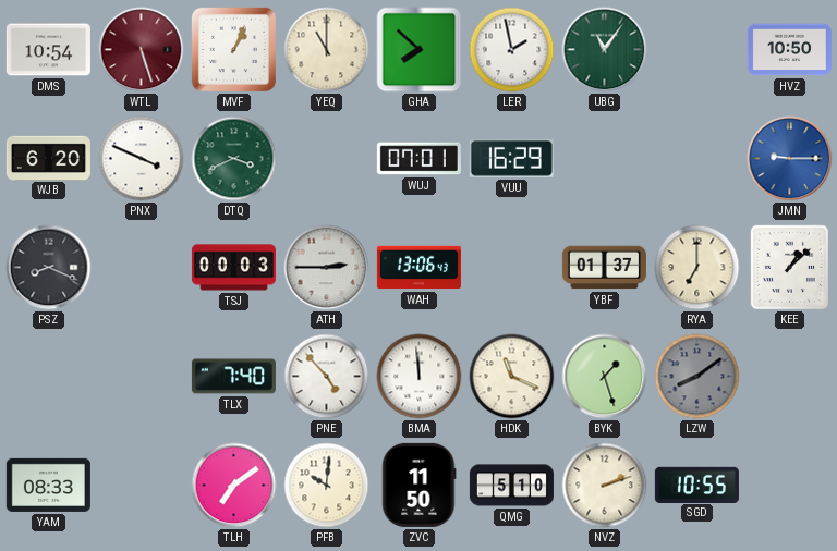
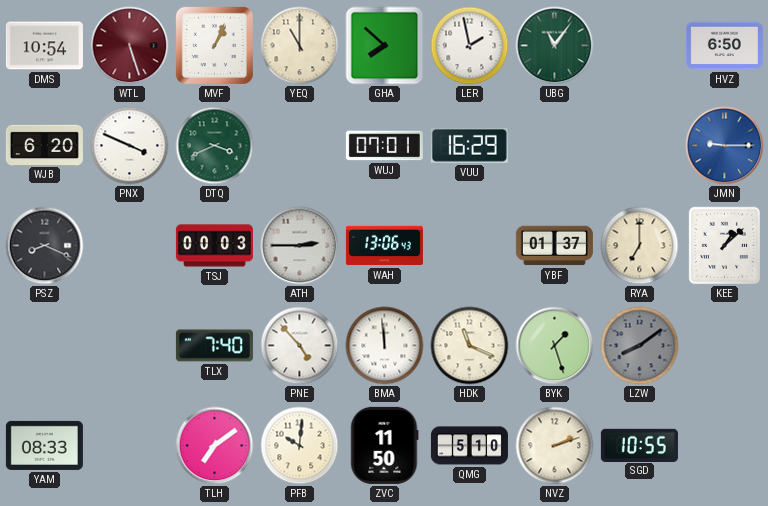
HVZ: 10:50 -> 6:50
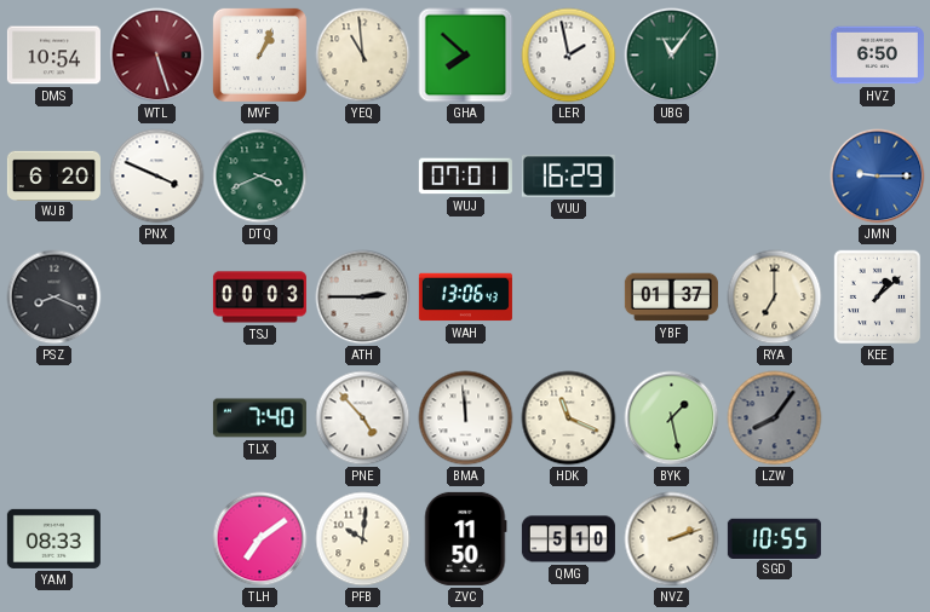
YEQ: 11:00 -> 10:59
BYK: 1:27 -> 1:28
LZW: 8:09 -> 8:06
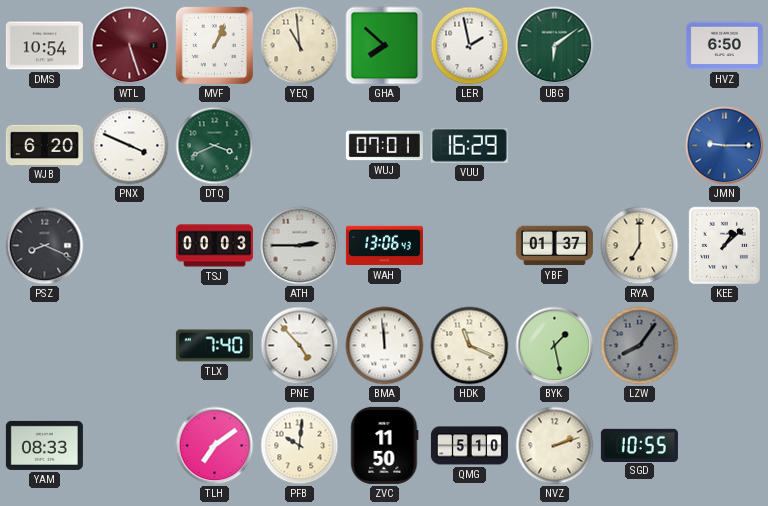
UBG: 11:06 -> 6:09
